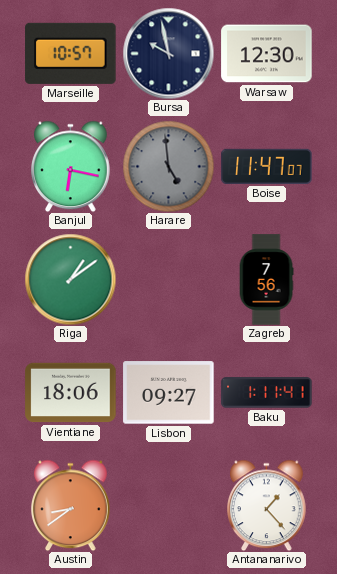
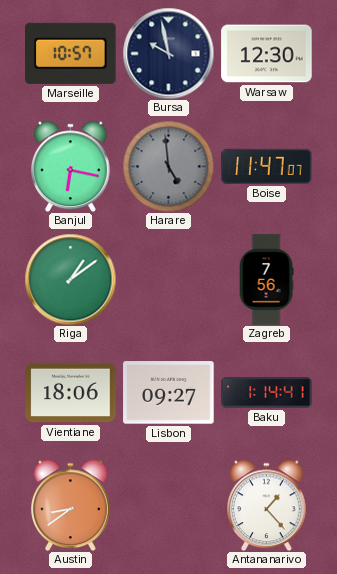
Baku: 1:11 -> 1:14
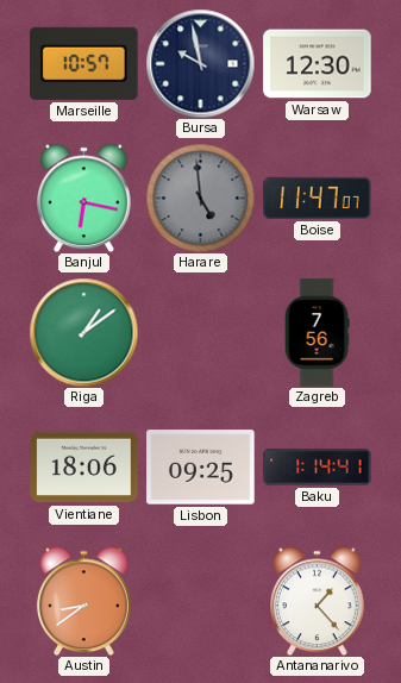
Lisbon: 09:27 -> 09:25
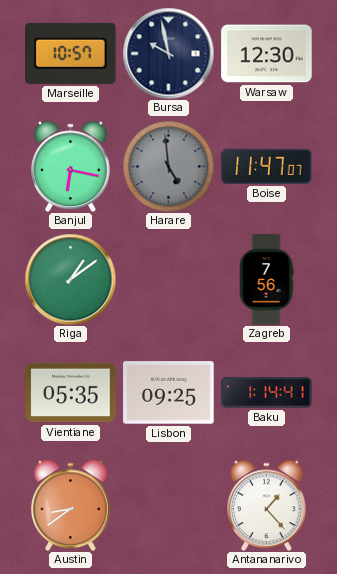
Vientiane: 18:06 -> 05:35
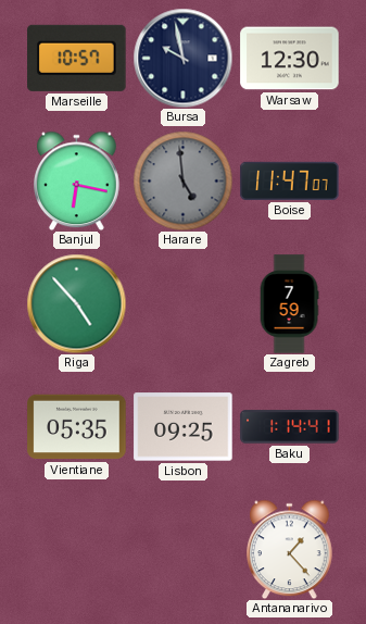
Riga: 1:09 -> 4:53
Zagreb: 7:56 -> 7:59
Austin: 8:39 -> none
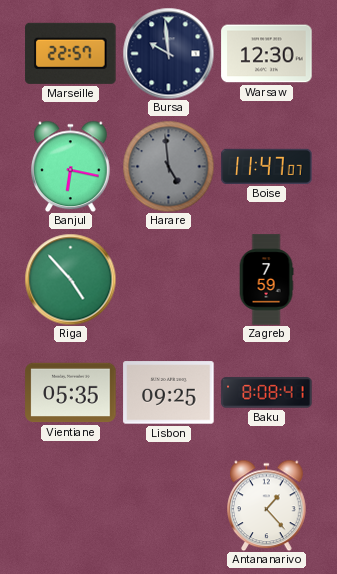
Marseille: 10:57 -> 22:57
Bursa: 9:58 -> 9:59
Baku: 1:14 -> 8:08
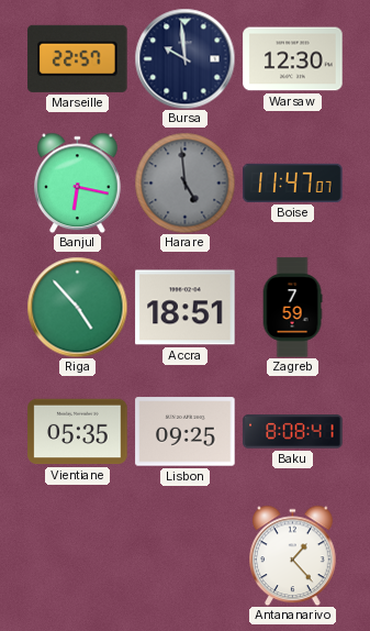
Accra: none -> 18:51
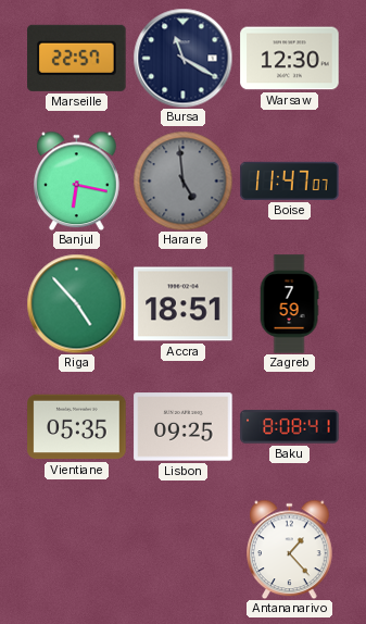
Bursa: 9:59 -> 11:20
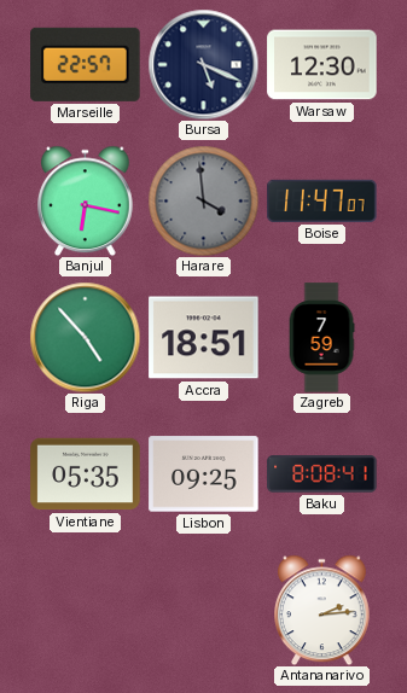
Bursa: 11:20 -> 5:19
Harare: 4:59 -> 3:59
Antananarivo: 1:23 -> 2:14
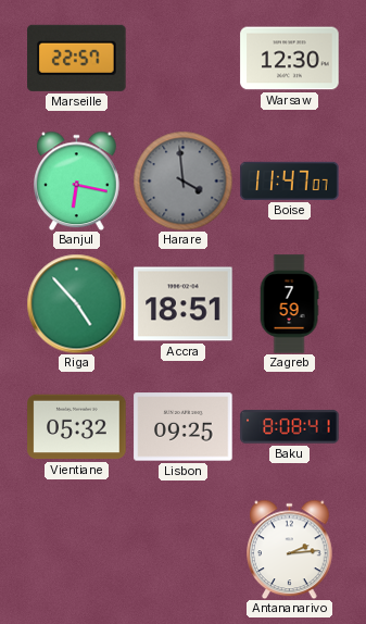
Bursa: 5:19 -> none
Vientiane: 05:35 -> 05:32
